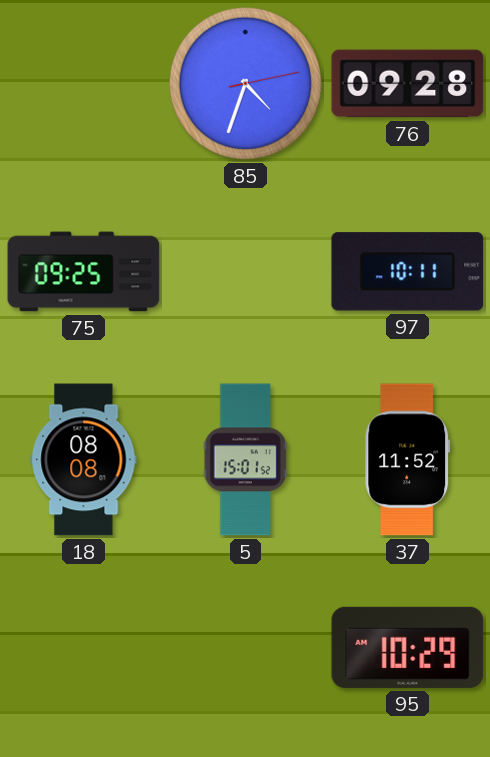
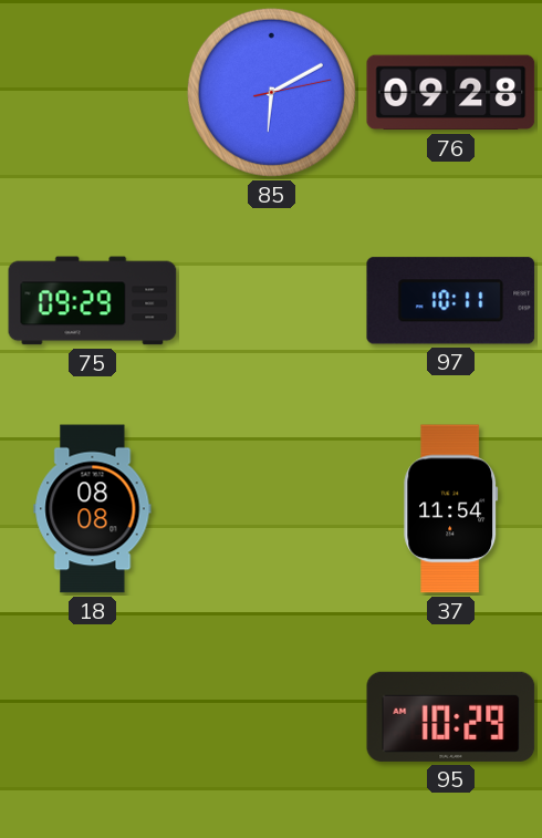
85: 4:33 -> 6:10
75: 09:25 -> 09:29
5: 15:01 -> none
37: 11:52 -> 11:54
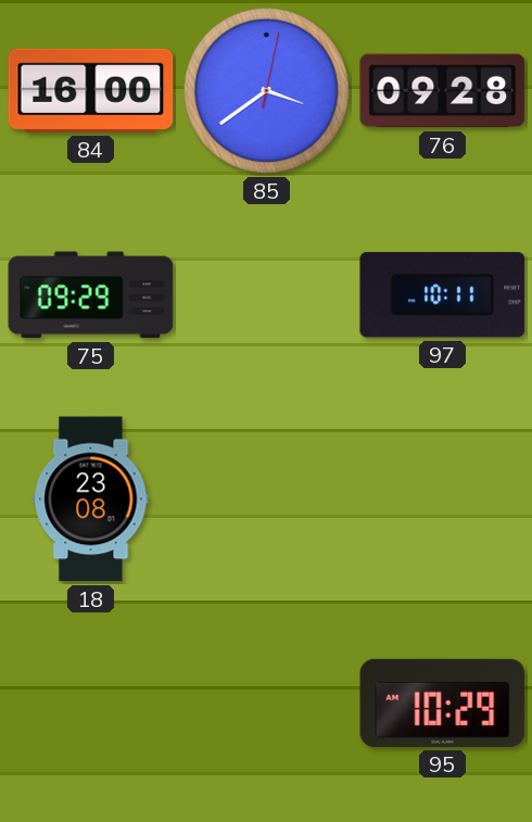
84: none -> 16:00
85: 6:10 -> 3:39
18: 08:08 -> 23:08
37: 11:54 -> none
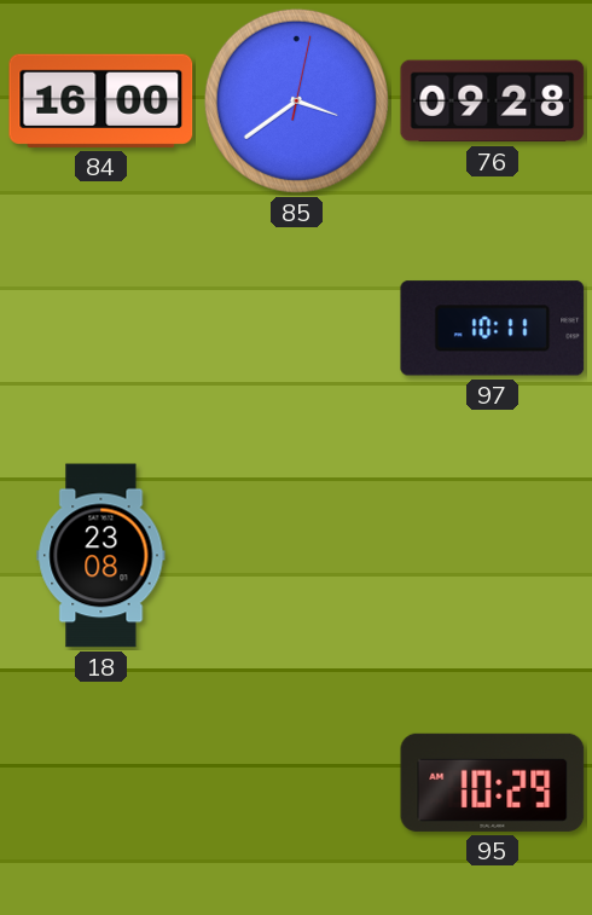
75: 09:29 -> none
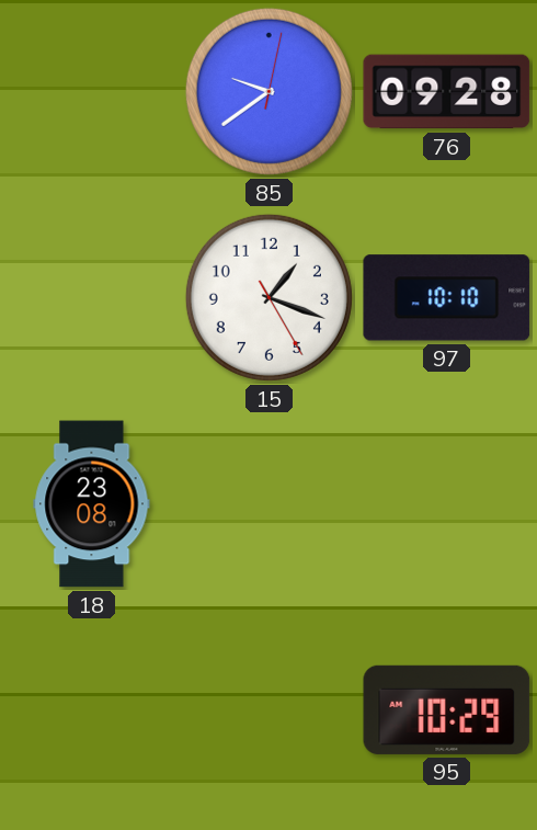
84: 16:00 -> none
85: 3:39 -> 9:39
15: none -> 1:18
97: 10:11 -> 10:10
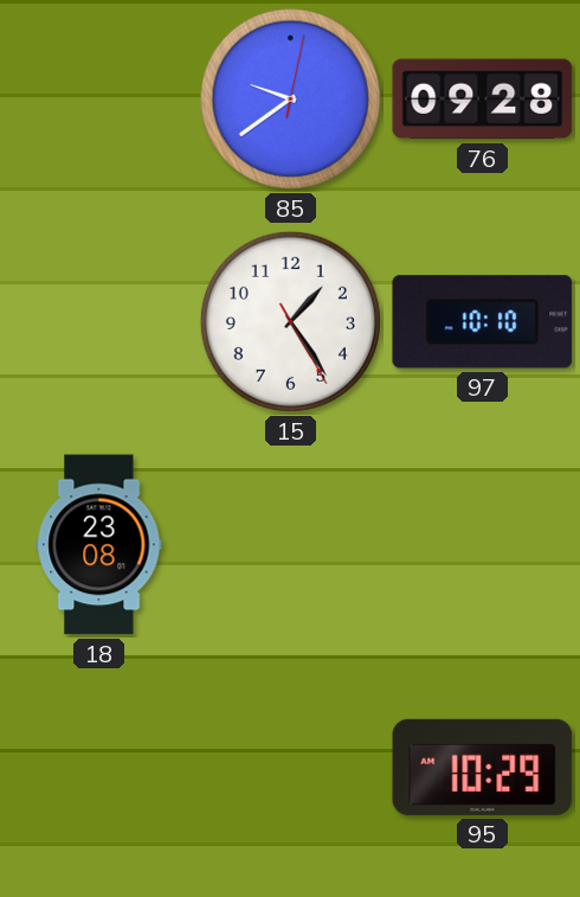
15: 1:18 -> 1:24
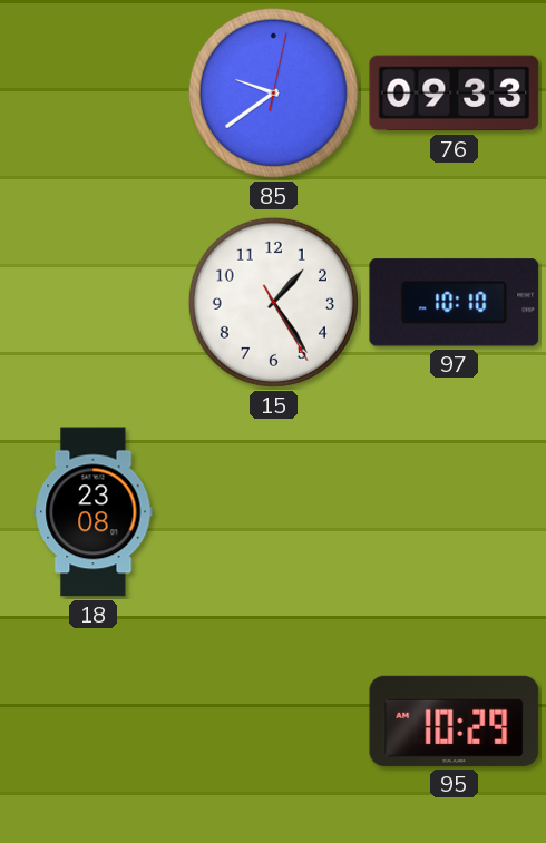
76: 09:28 -> 09:33
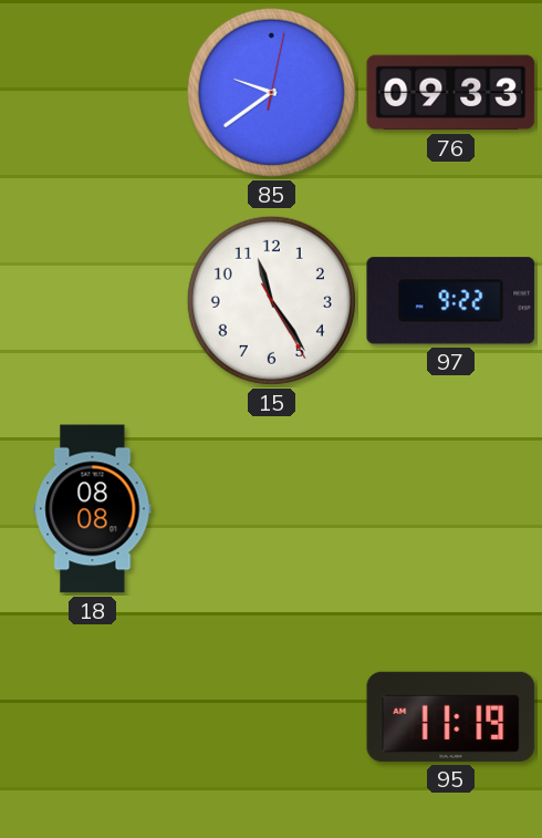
15: 1:24 -> 11:24
97: 10:10 -> 9:22
18: 23:08 -> 08:08
95: 10:29 -> 11:19
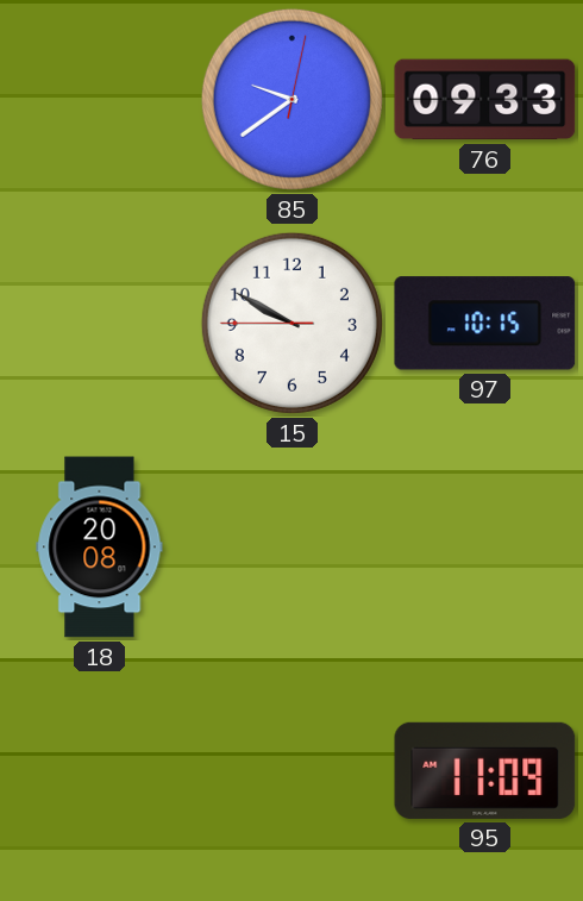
15: 11:24 -> 9:49
97: 9:22 -> 10:15
18: 08:08 -> 20:08
95: 11:19 -> 11:09
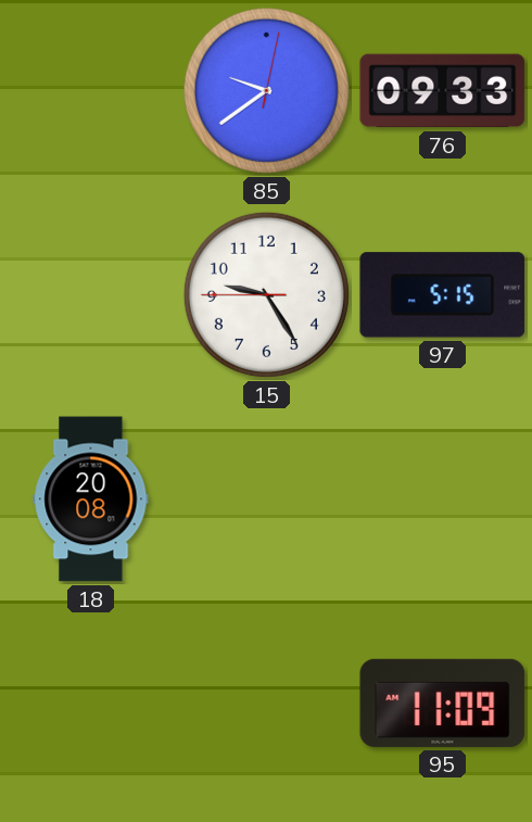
15: 9:49 -> 9:24
97: 10:15 -> 5:15
